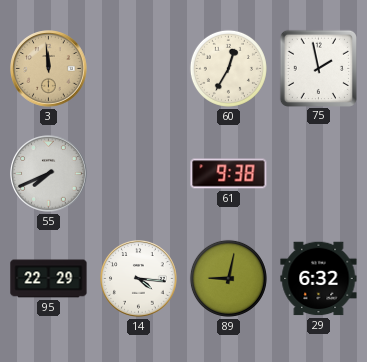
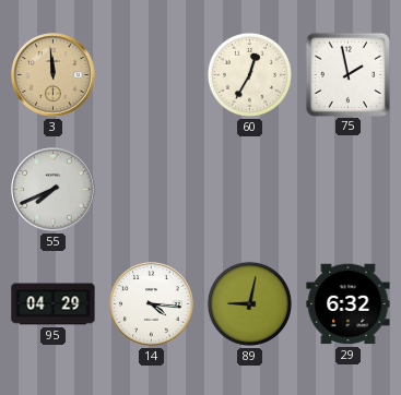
61: 9:38 -> none
95: 22:29 -> 04:29
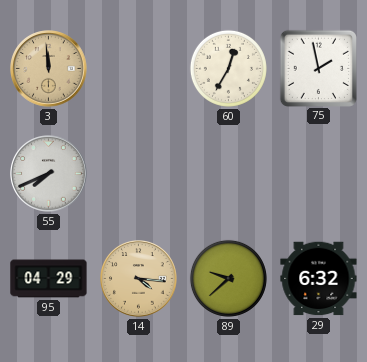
14 dial: white -> champagne
89: 9:02 -> 9:38
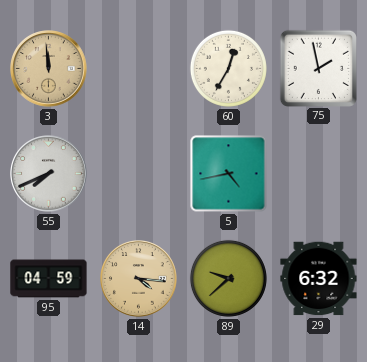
5: none -> 4:43
95: 04:29 -> 04:59
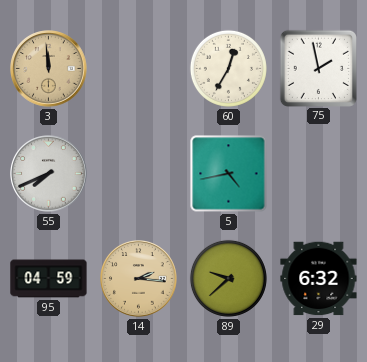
14: 4:16 -> 2:16
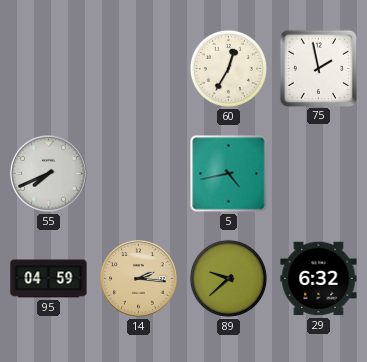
3: 11:59 -> none
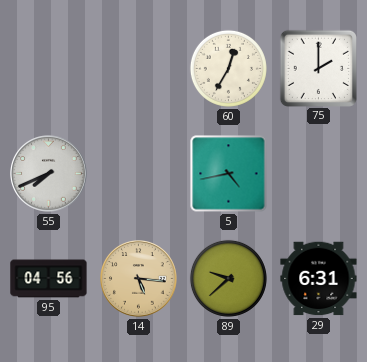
75: 1:58 -> 2:00
95: 04:59 -> 04:56
14: 2:16 -> 5:16
29: 6:32 -> 6:31
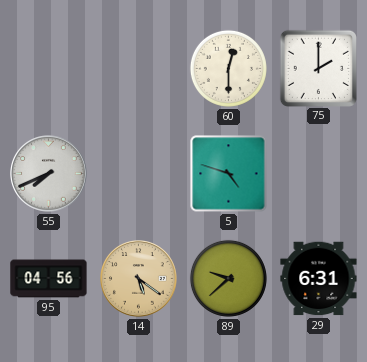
60: 12:35 -> 12:30
5: 4:43 -> 4:48
14: 5:16 -> 5:21
